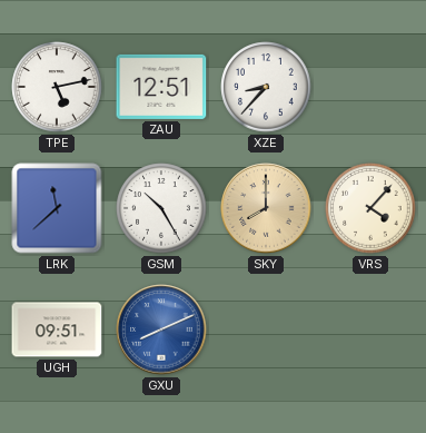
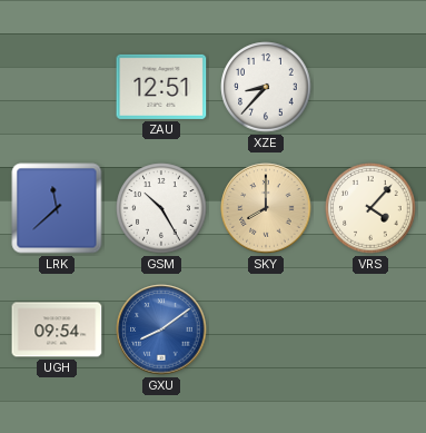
TPE: 5:13 -> none
UGH: 09:51 -> 09:54
GXU: 8:11 -> 8:09
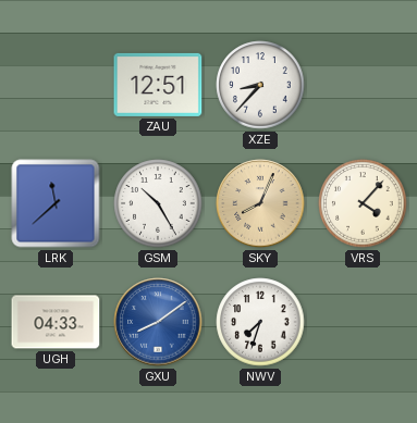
SKY: 8:00 -> 8:04
UGH: 09:54 -> 04:33
NWV: none -> 7:33
